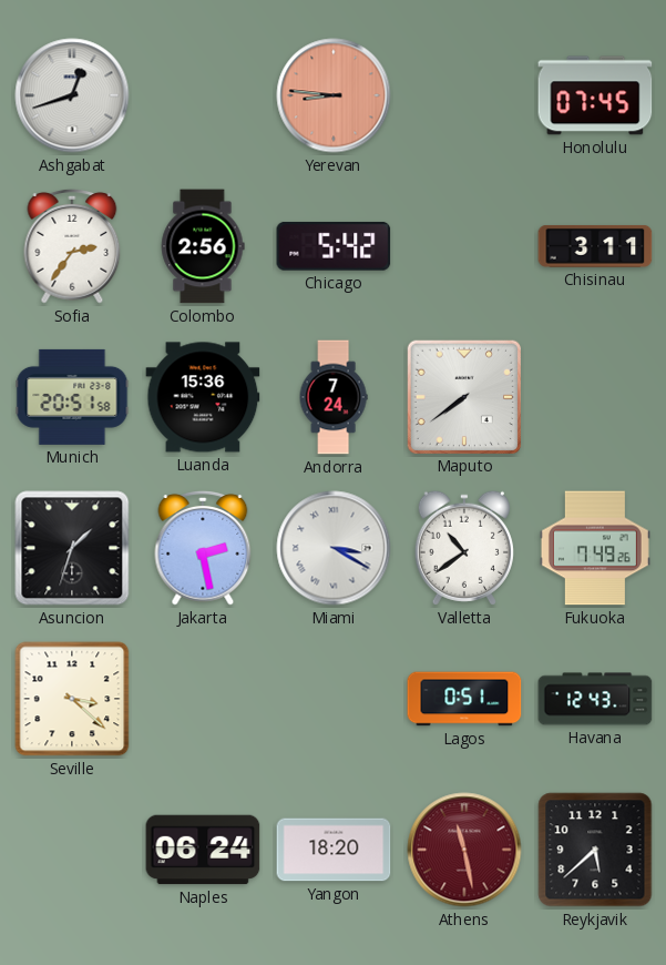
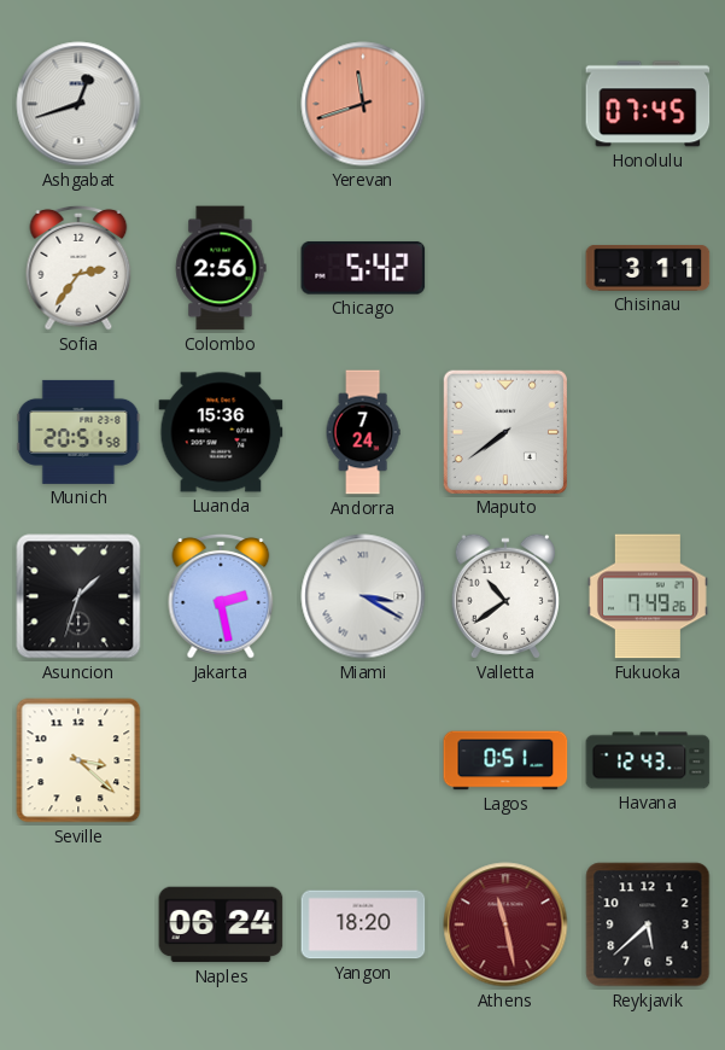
Yerevan: 8:46 -> 11:42
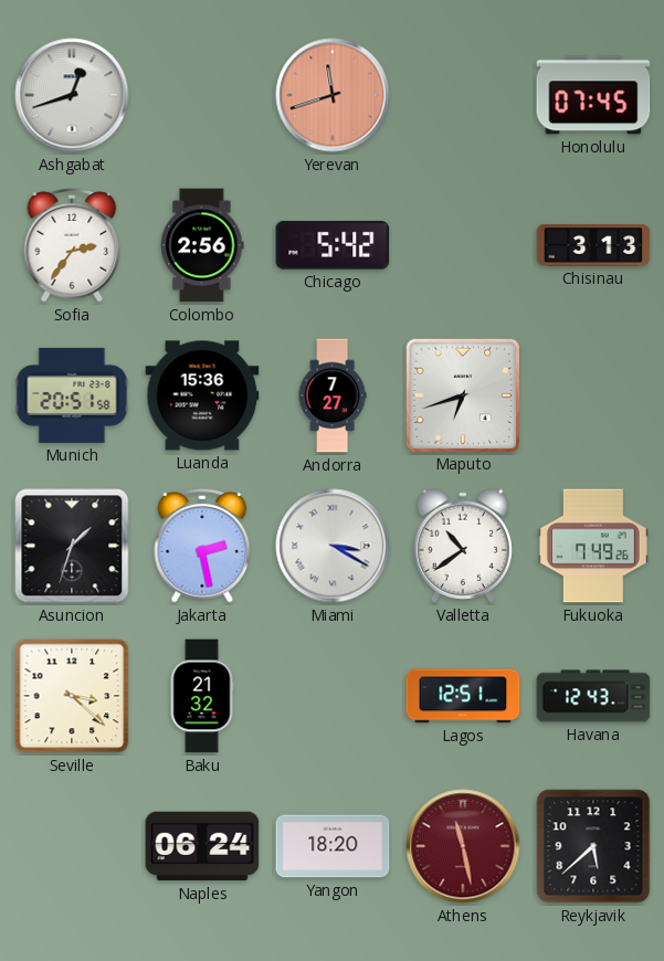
Chisinau: 3:11 -> 3:13
Andorra: 7:24 -> 7:27
Maputo: 7:39 -> 6:42
Baku: none -> 21:32
Lagos: 0:51 -> 12:51
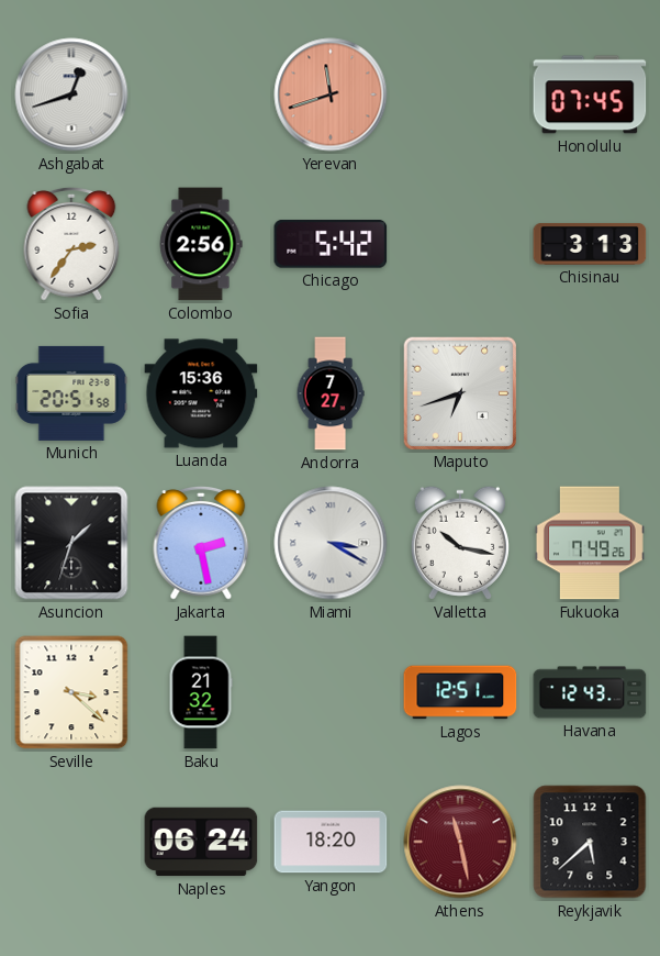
Valletta: 10:39 -> 10:17
